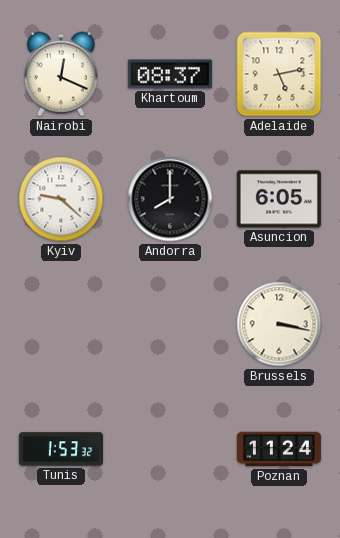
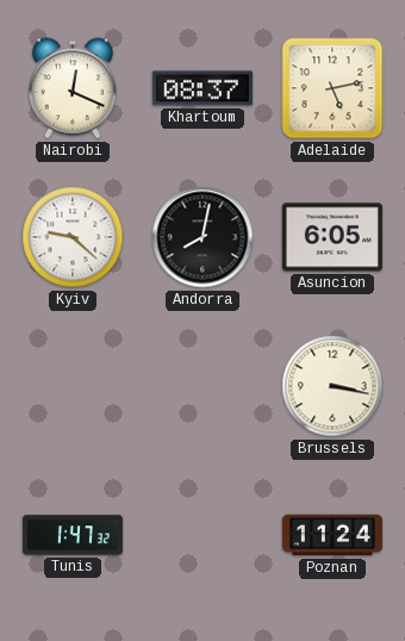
Andorra: 8:00 -> 8:02
Tunis: 1:53 -> 1:47
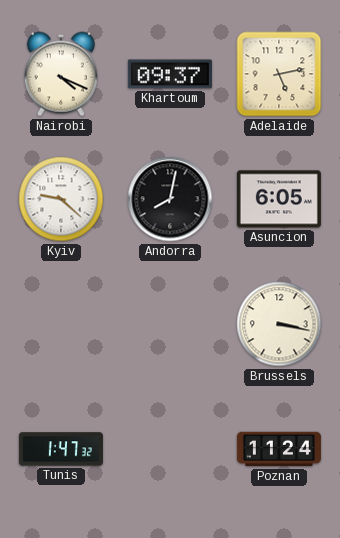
Nairobi: 12:19 -> 4:19
Khartoum: 08:37 -> 09:37
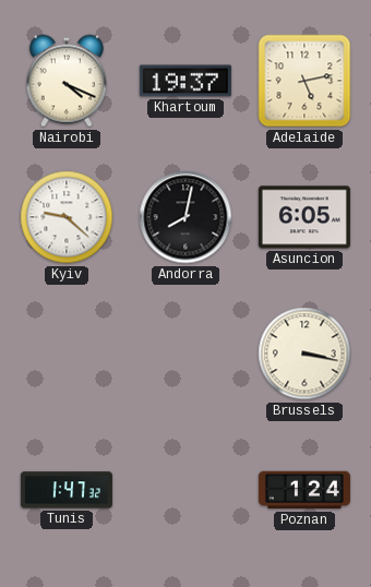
Khartoum: 09:37 -> 19:37
Poznan: 11:24 -> 1:24
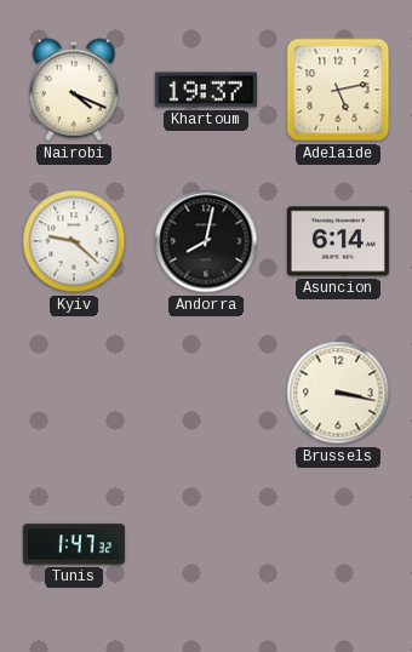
Asuncion: 6:05 -> 6:14
Poznan: 1:24 -> none
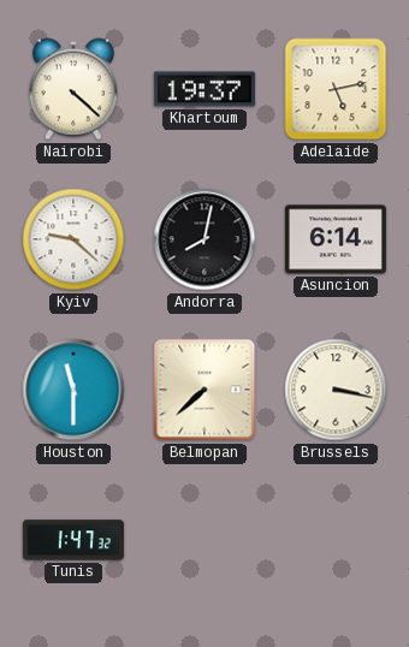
Nairobi: 4:19 -> 4:22
Houston: none -> 11:30
Belmopan: none -> 7:38
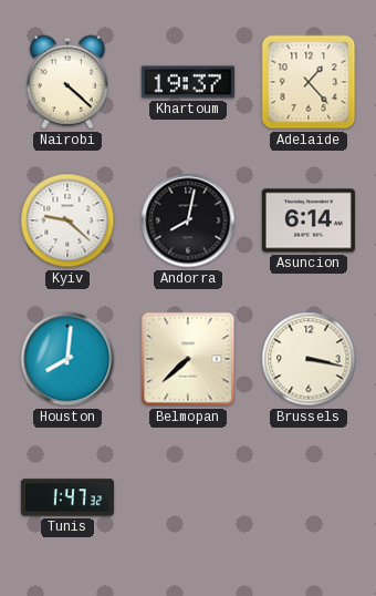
Adelaide: 5:13 -> 1:23
Houston: 11:30 -> 8:01
